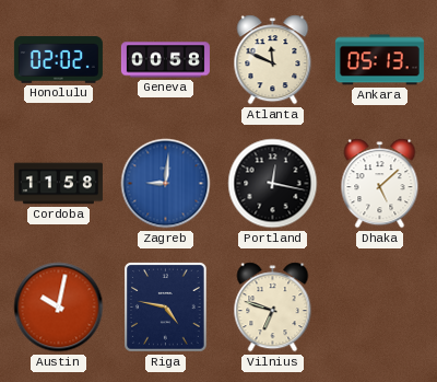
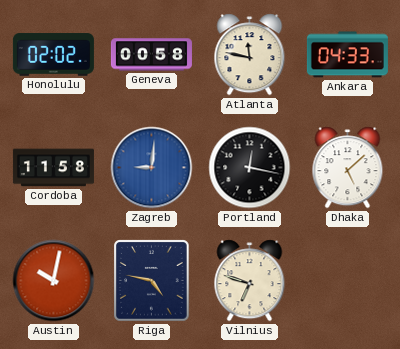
Atlanta: 11:49 -> 11:47
Ankara: 05:13 -> 04:33
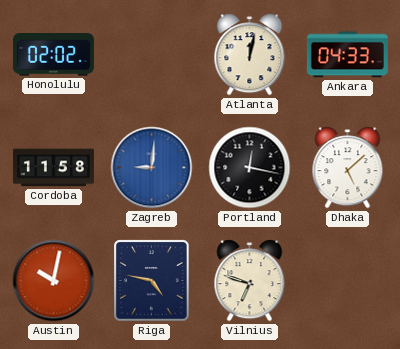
Geneva: 00:58 -> none
Atlanta: 11:47 -> 12:02
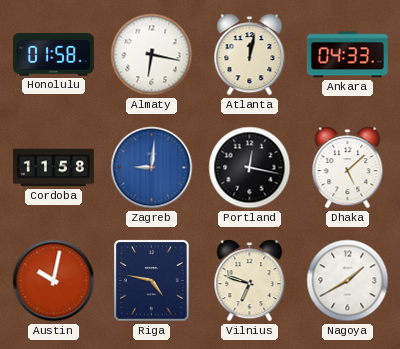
Honolulu: 02:02 -> 01:58
Almaty: none -> 6:17
Nagoya: none -> 1:40
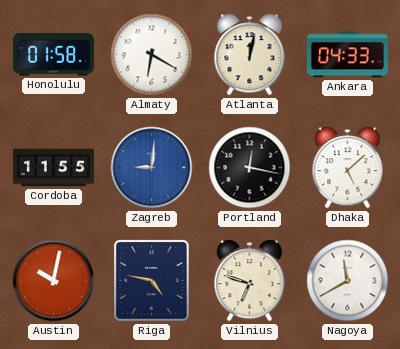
Almaty: 6:17 -> 6:20
Cordoba: 11:58 -> 11:55
Nagoya: 1:40 -> 11:40
